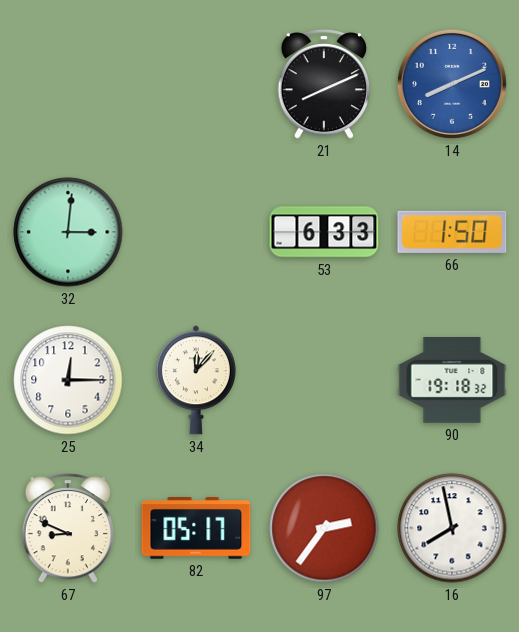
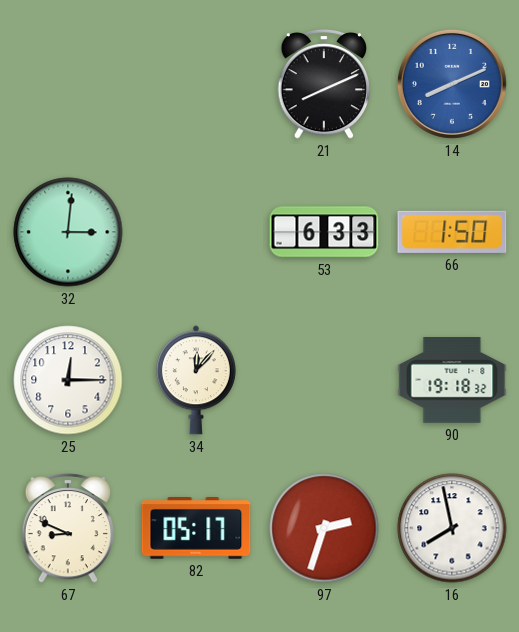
97: 2:36 -> 2:33
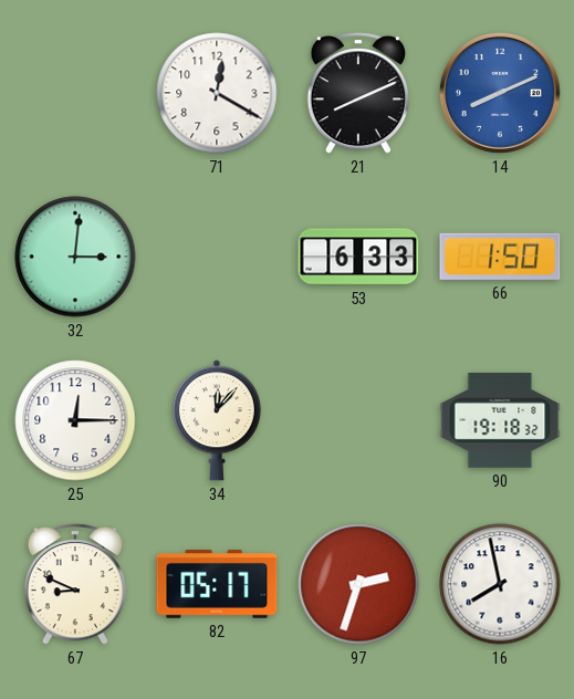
71: none -> 12:20
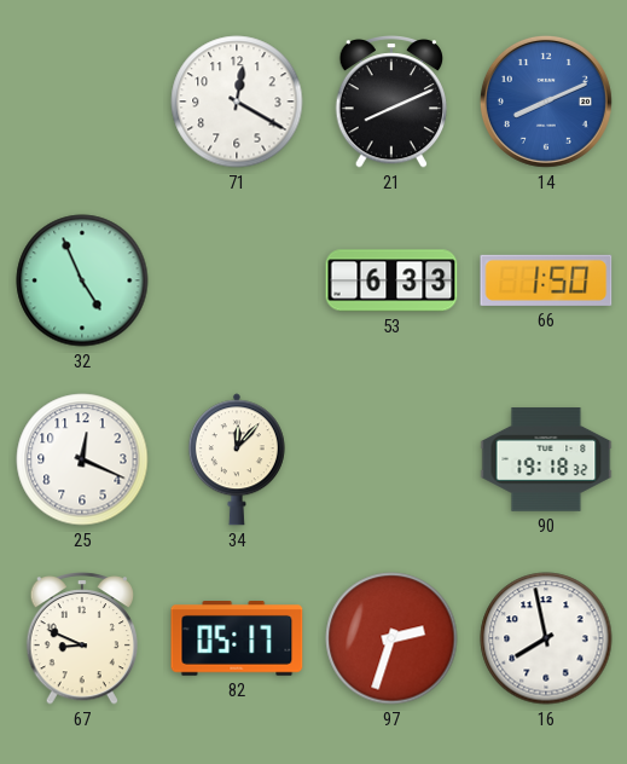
32: 3:01 -> 4:56
25: 12:15 -> 12:19
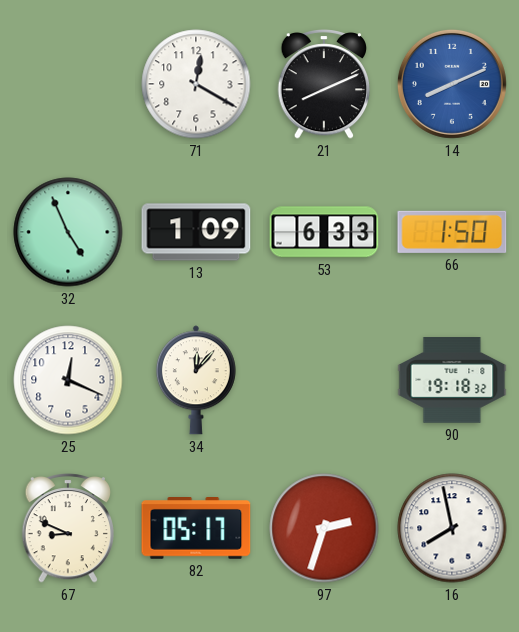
13: none -> 1:09
